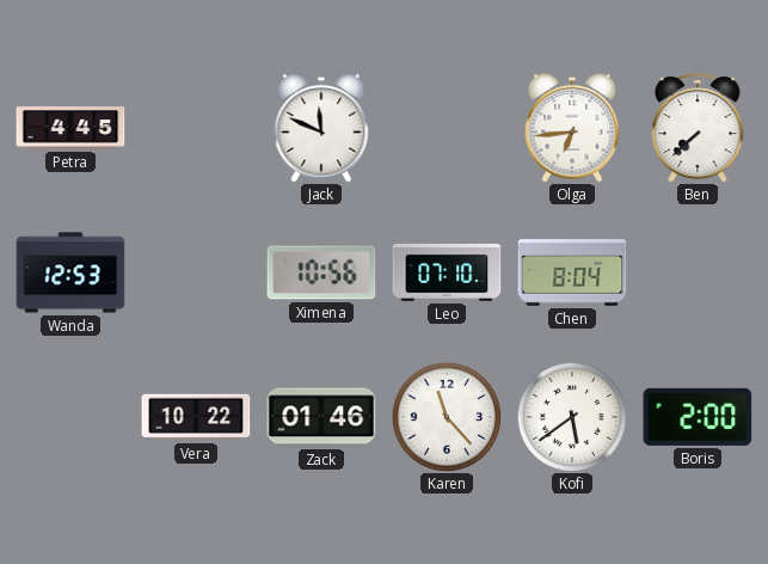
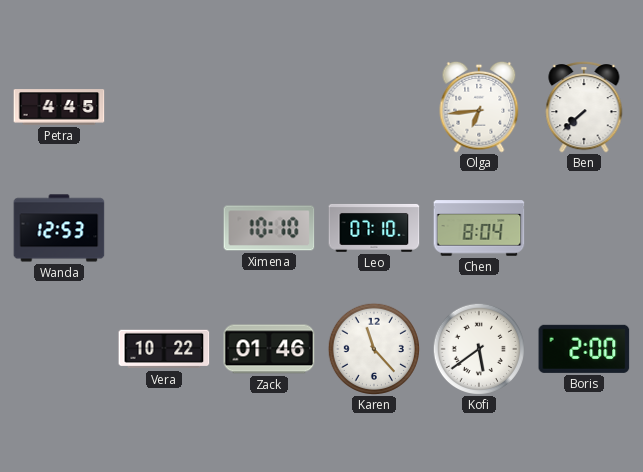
Jack: 11:49 -> none
Ximena: 10:56 -> 10:10
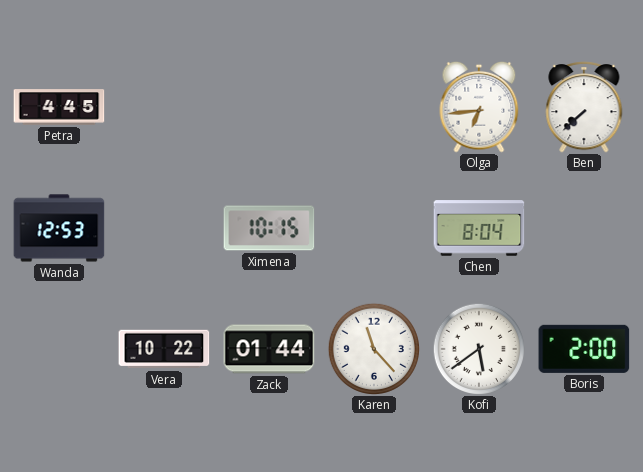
Ximena: 10:10 -> 10:15
Leo: 07:10 -> none
Zack: 01:46 -> 01:44
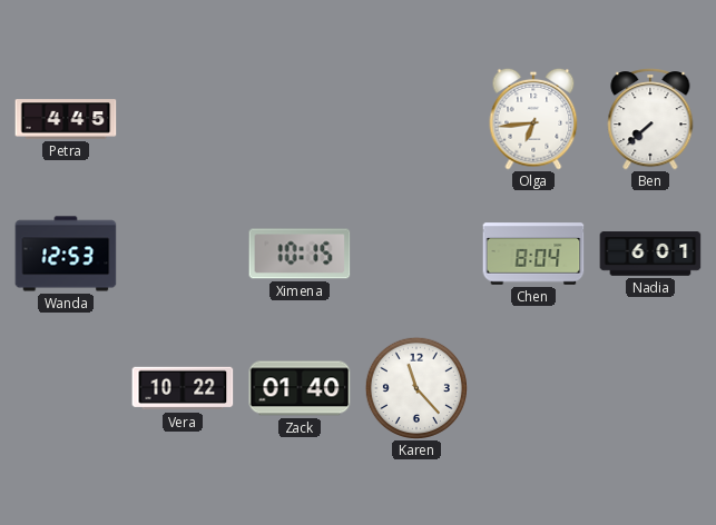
Nadia: none -> 6:01
Zack: 01:44 -> 01:40
Kofi: 5:39 -> none
Boris: 2:00 -> none
